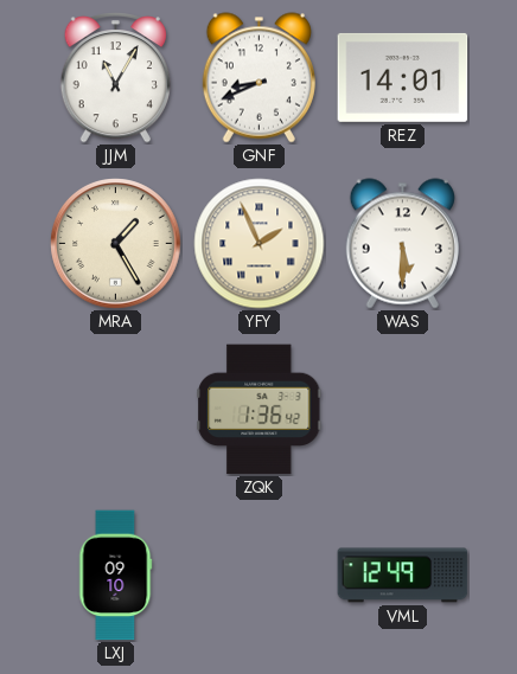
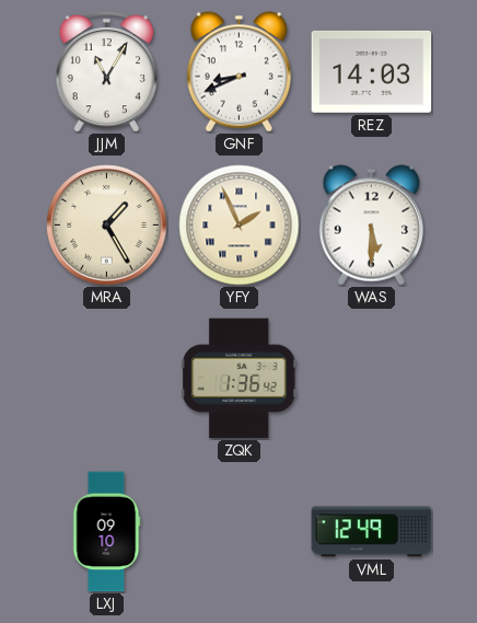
REZ: 14:01 -> 14:03
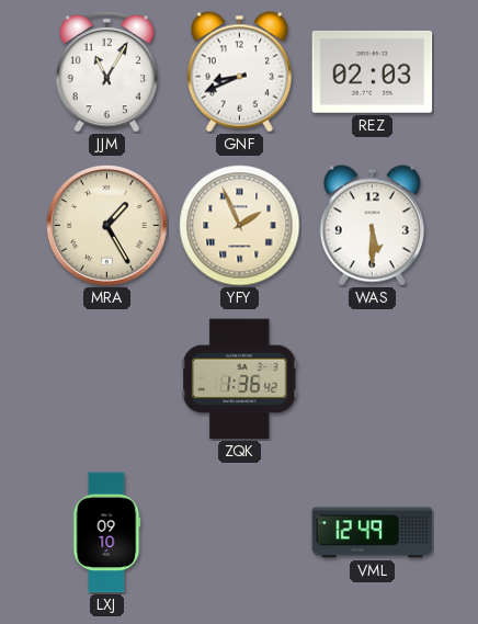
REZ: 14:03 -> 02:03
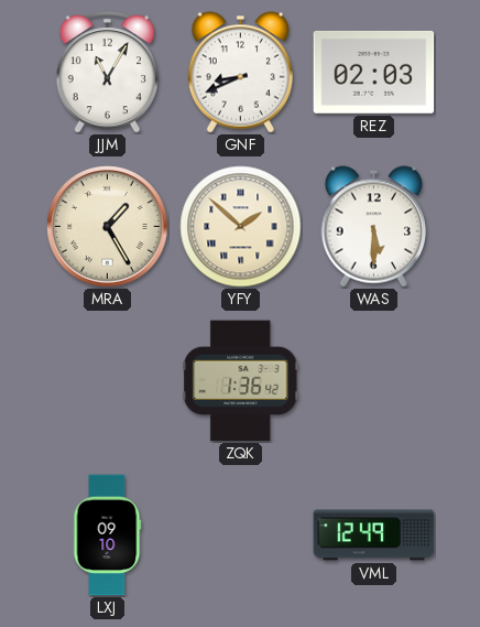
YFY: 1:56 -> 1:52
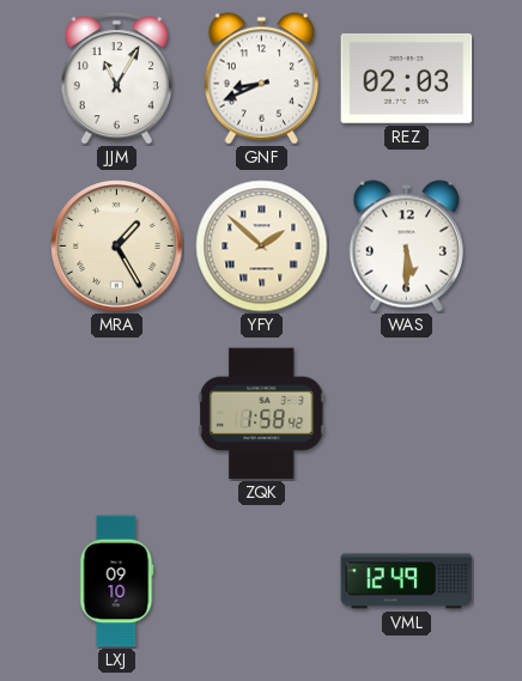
ZQK: 1:36 -> 1:58
